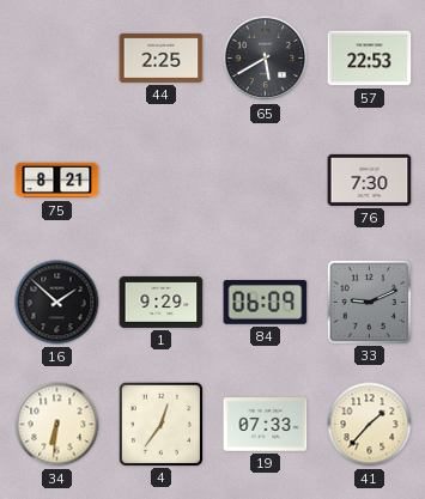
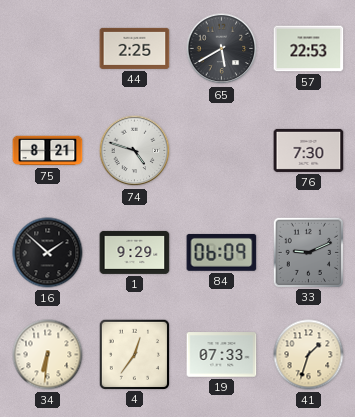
74: none -> 4:48
41: 1:37 -> 1:33
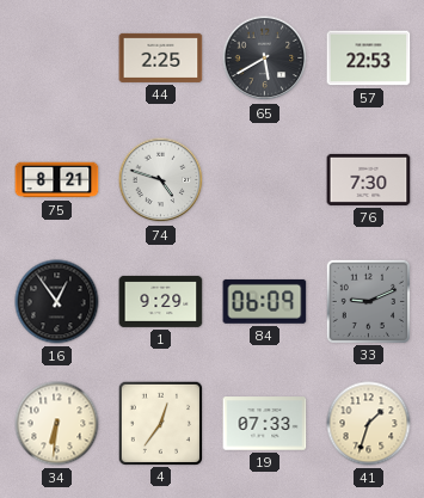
16: 1:52 -> 12:54
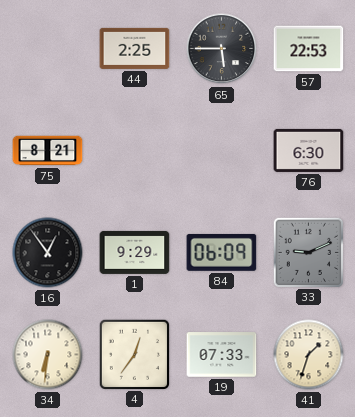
65: 5:40 -> 5:45
74: 4:48 -> none
76: 7:30 -> 6:30
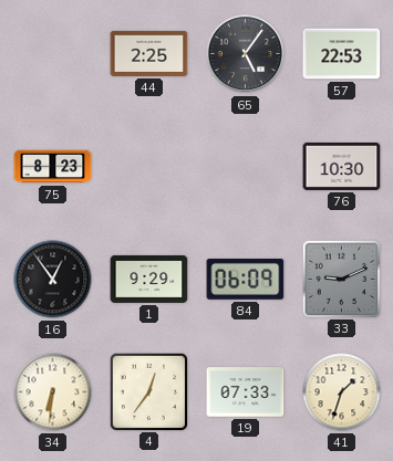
65: 5:45 -> 5:06
75: 8:21 -> 8:23
76: 6:30 -> 10:30
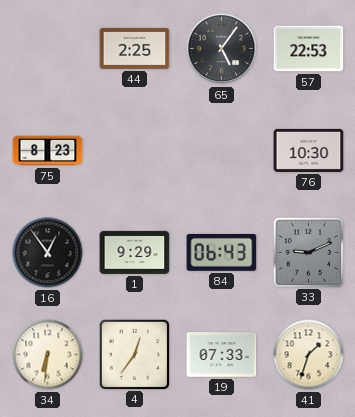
84: 06:09 -> 06:43
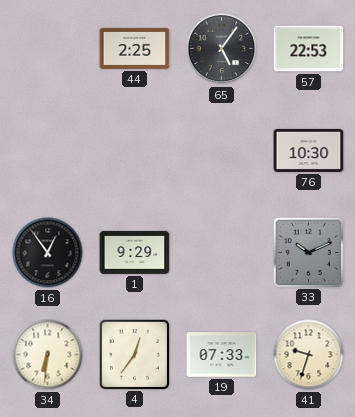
75: 8:23 -> none
84: 06:43 -> none
33: 9:11 -> 10:11
41: 1:33 -> 9:33
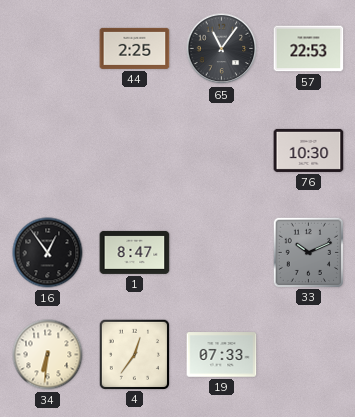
65: 5:06 -> 11:06
1: 9:29 -> 8:47
41: 9:33 -> none
